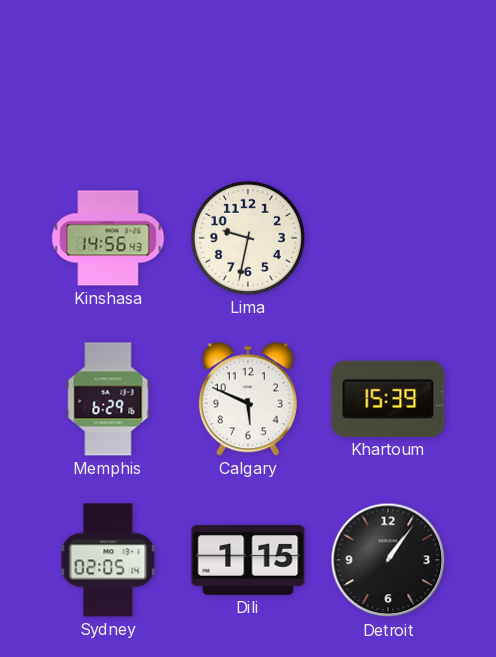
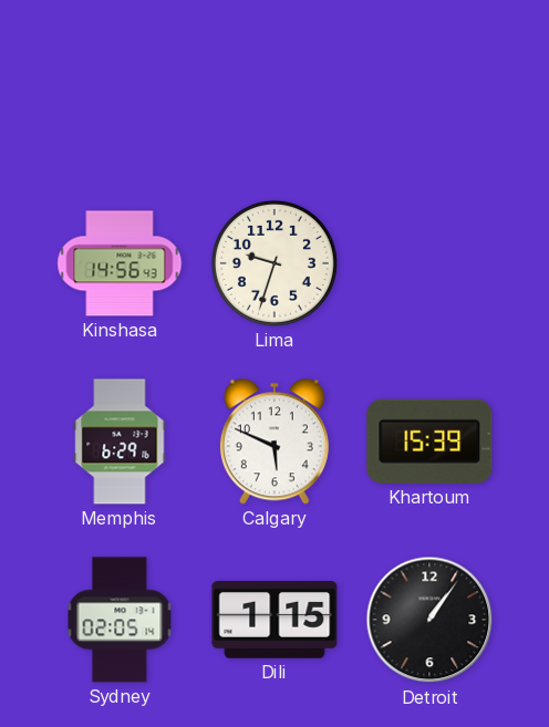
Lima: 9:32 -> 9:33
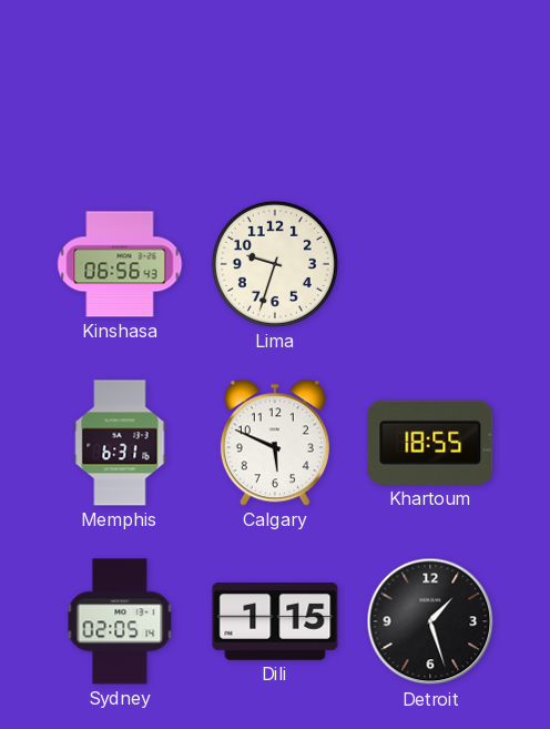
Kinshasa: 14:56 -> 06:56
Memphis: 6:29 -> 6:31
Khartoum: 15:39 -> 18:55
Detroit: 1:06 -> 1:27
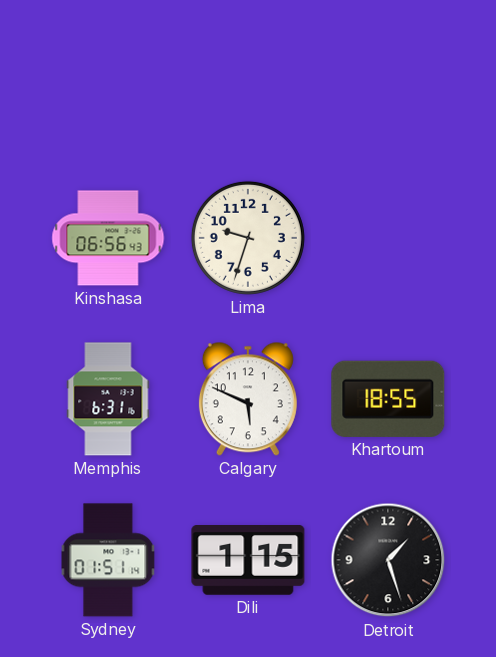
Sydney: 02:05 -> 01:51
